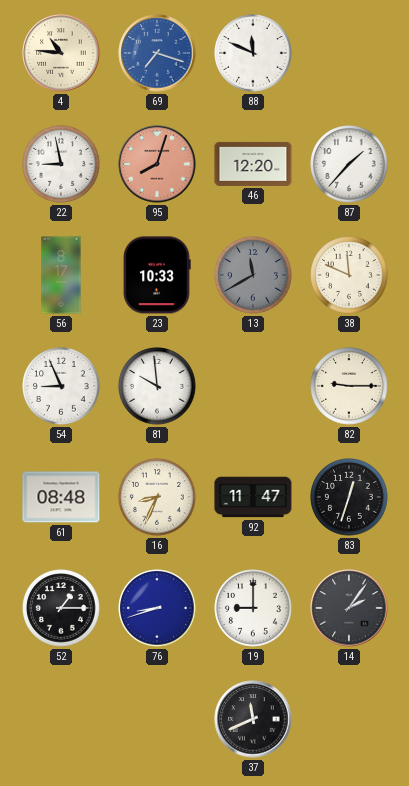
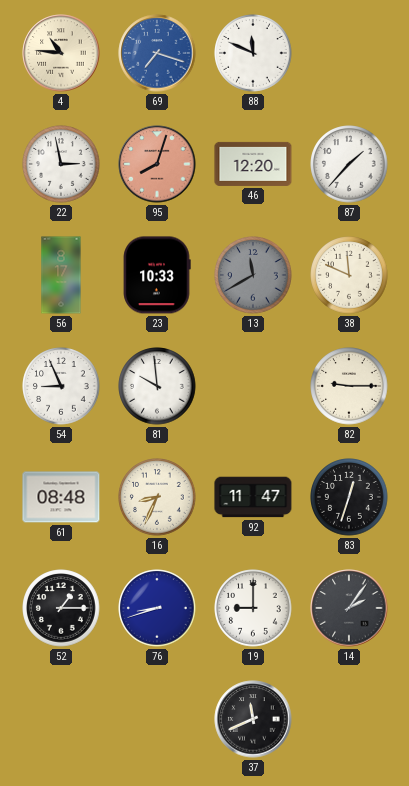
22: 8:58 -> 2:58
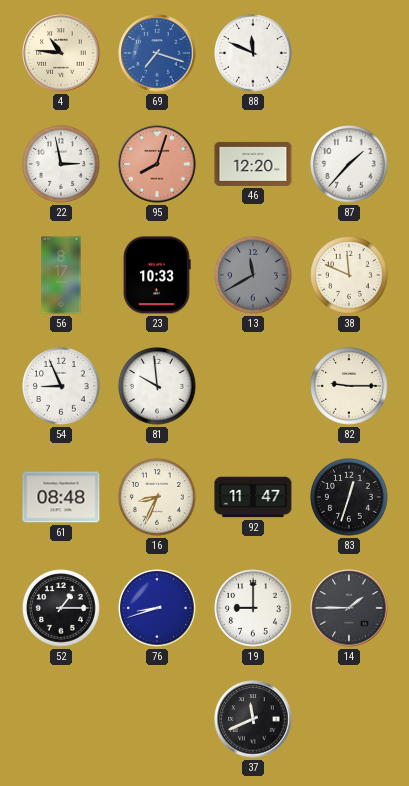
14: 2:06 -> 1:45
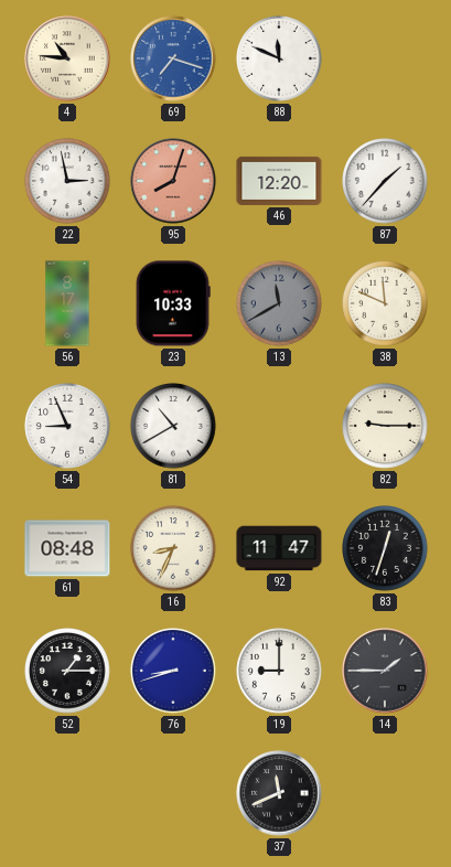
81: 9:59 -> 10:40
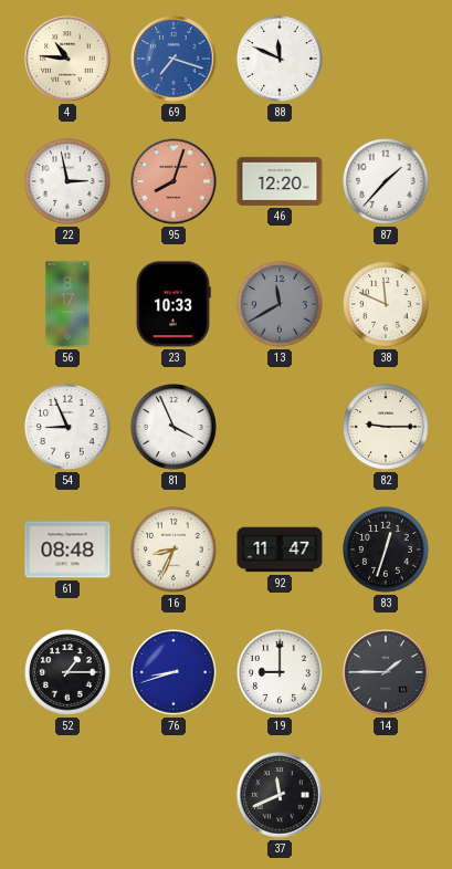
81: 10:40 -> 3:56
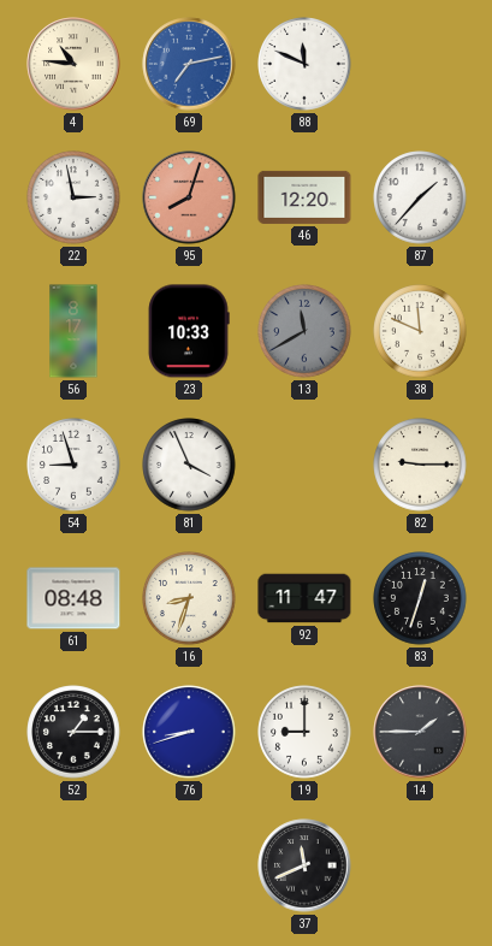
69: 7:18 -> 7:13
54: 8:56 -> 8:57
16: 8:34 -> 8:33
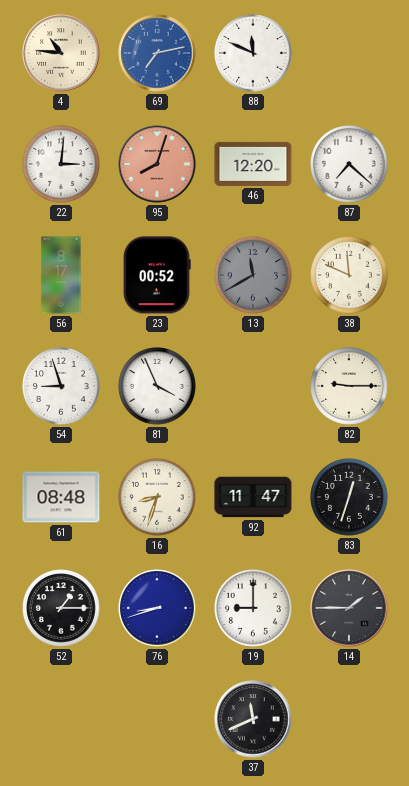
22: 2:58 -> 3:01
87: 1:37 -> 7:22
23: 10:33 -> 00:52
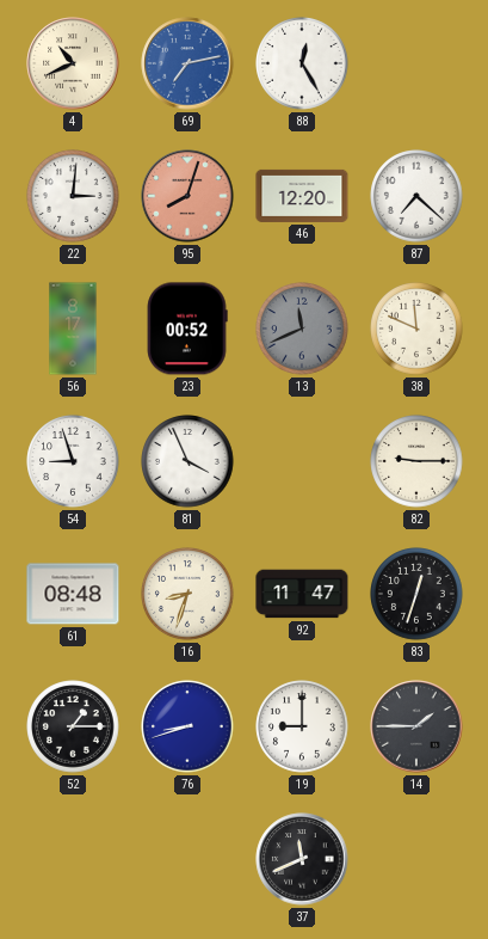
4: 10:46 -> 10:41
88: 11:49 -> 12:25
13: 11:40 -> 11:41
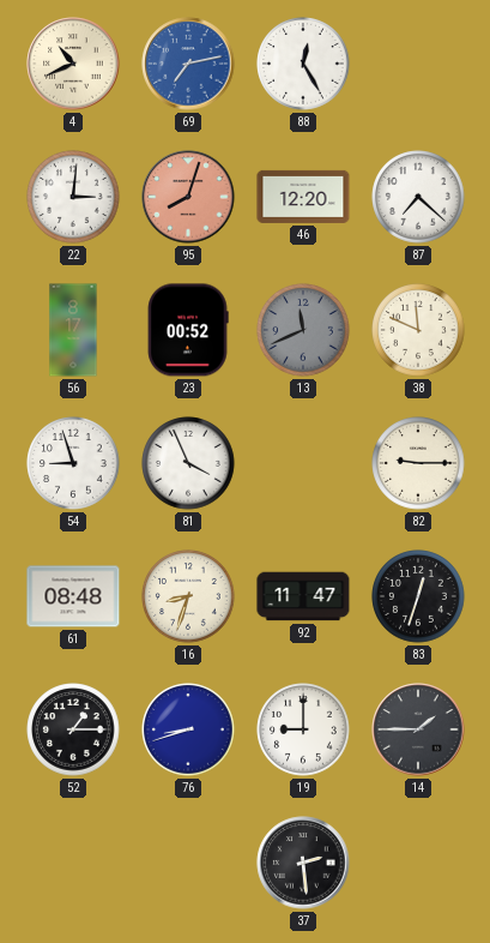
37: 11:41 -> 2:29
